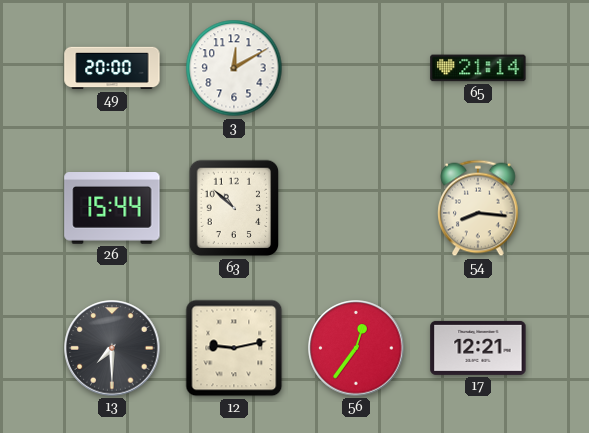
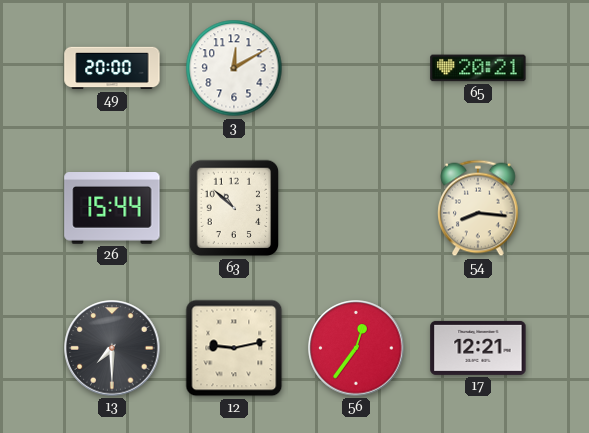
65: 21:14 -> 20:21
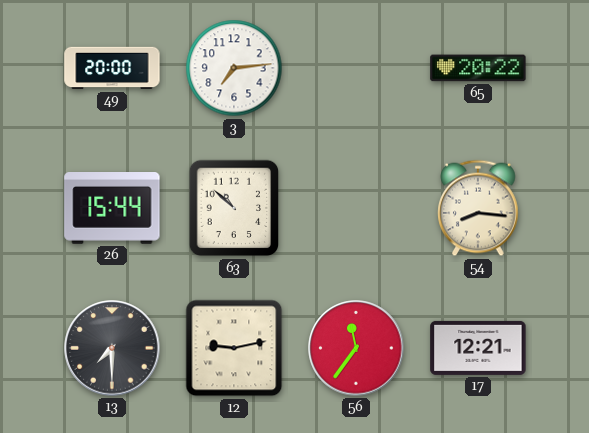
3: 12:10 -> 7:14
65: 20:21 -> 20:22
56: 12:36 -> 11:36
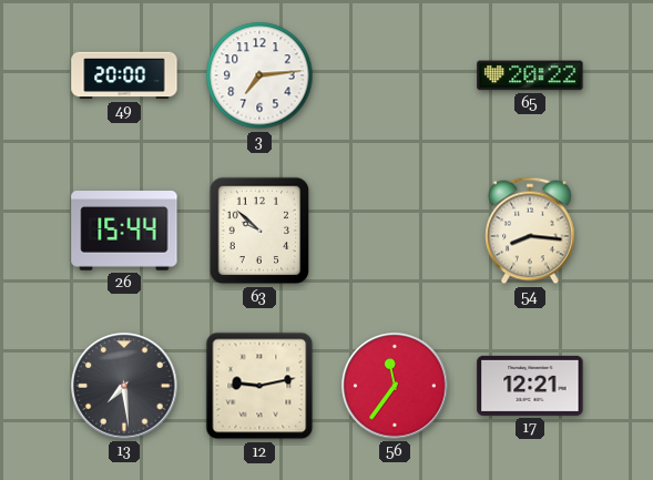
63: 10:52 -> 9:52
13: 7:30 -> 7:29
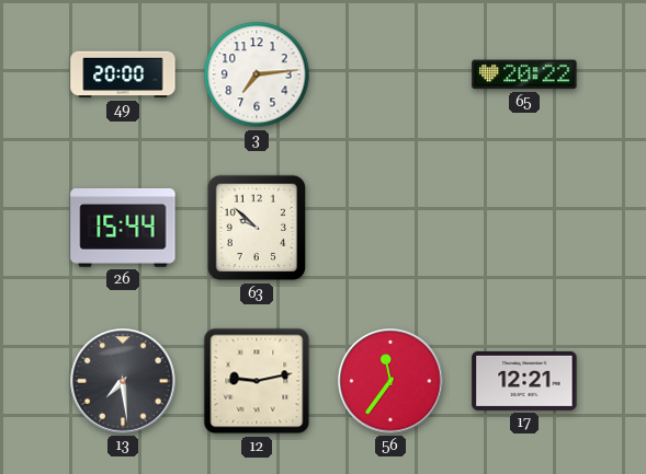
54: 8:16 -> none
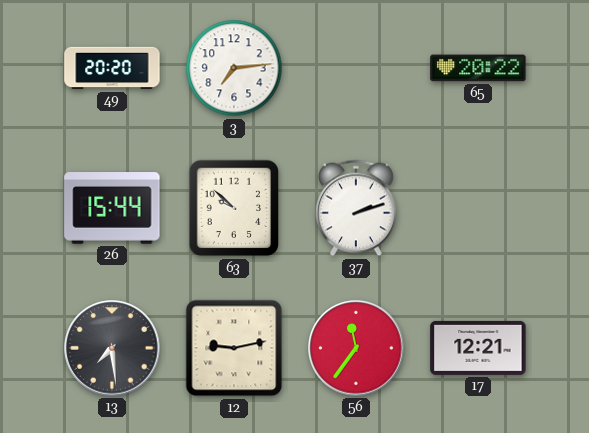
49: 20:00 -> 20:20
37: none -> 2:12
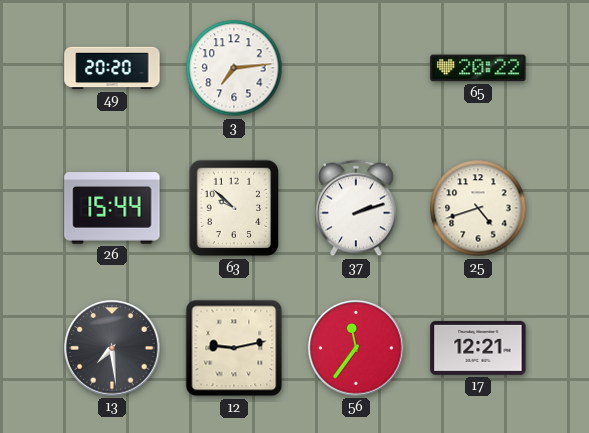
25: none -> 4:42
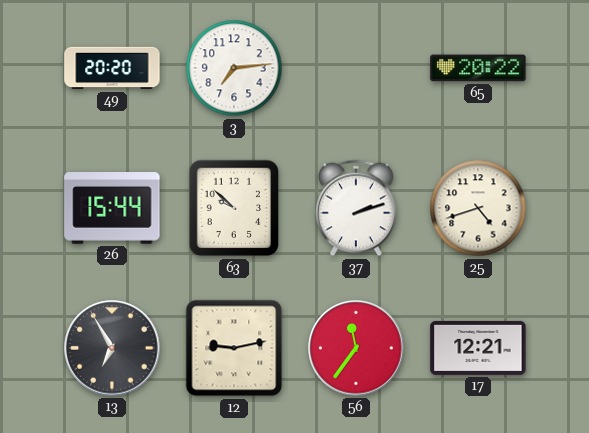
13: 7:29 -> 6:55
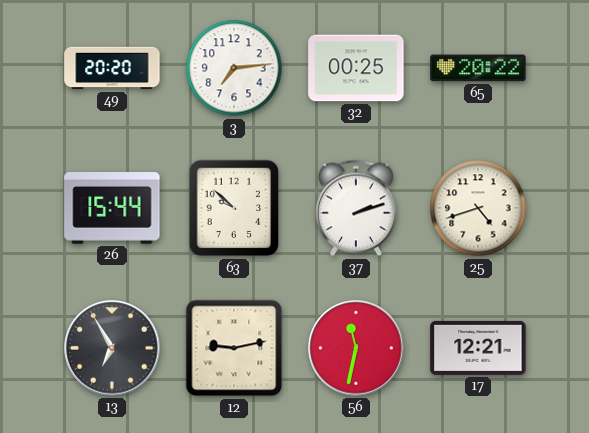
32: none -> 00:25
56: 11:36 -> 11:32
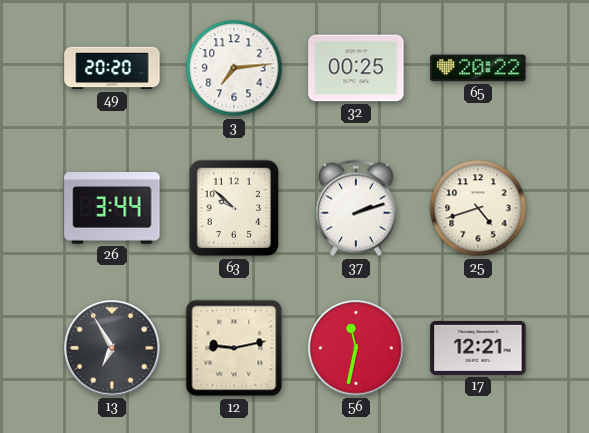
26: 15:44 -> 3:44
